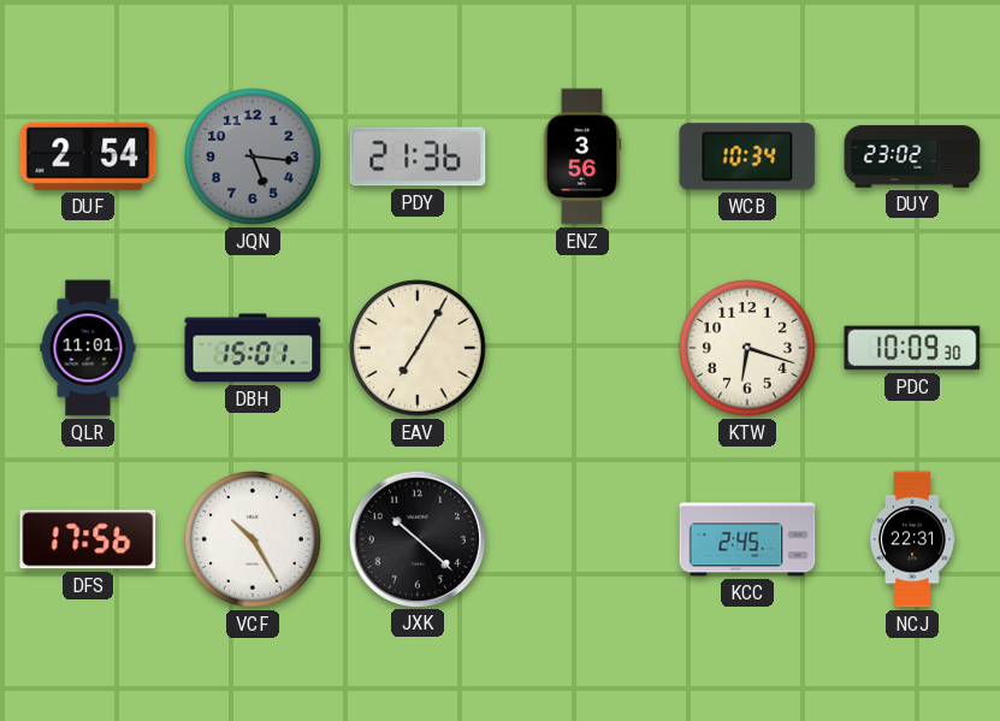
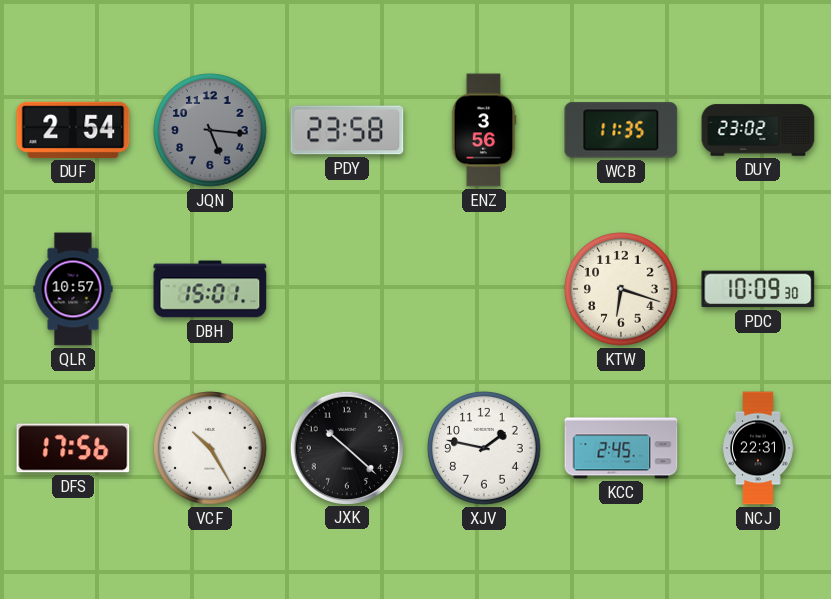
PDY: 21:36 -> 23:58
WCB: 10:34 -> 11:35
QLR: 11:01 -> 10:57
EAV: 7:05 -> none
XJV: none -> 1:47
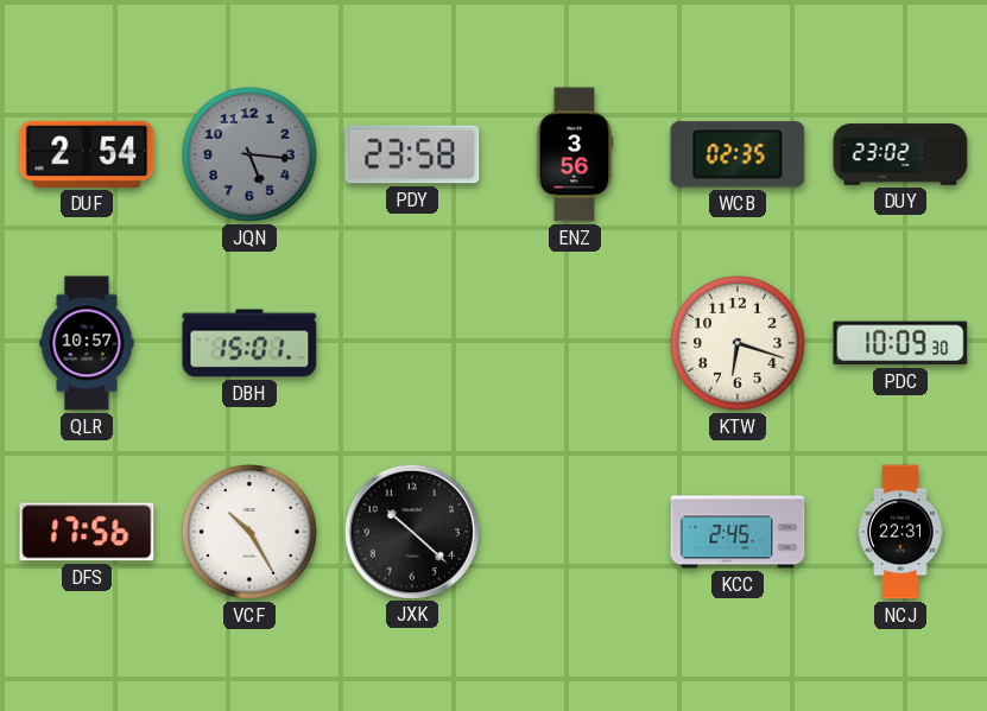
WCB: 11:35 -> 02:35
XJV: 1:47 -> none
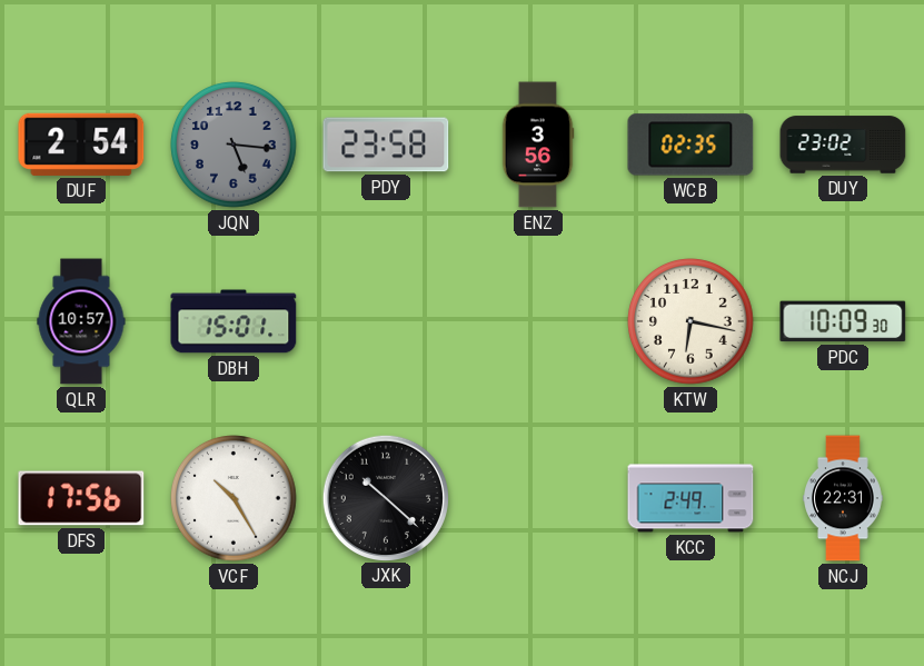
KTW: 6:18 -> 6:17
KCC: 2:45 -> 2:49
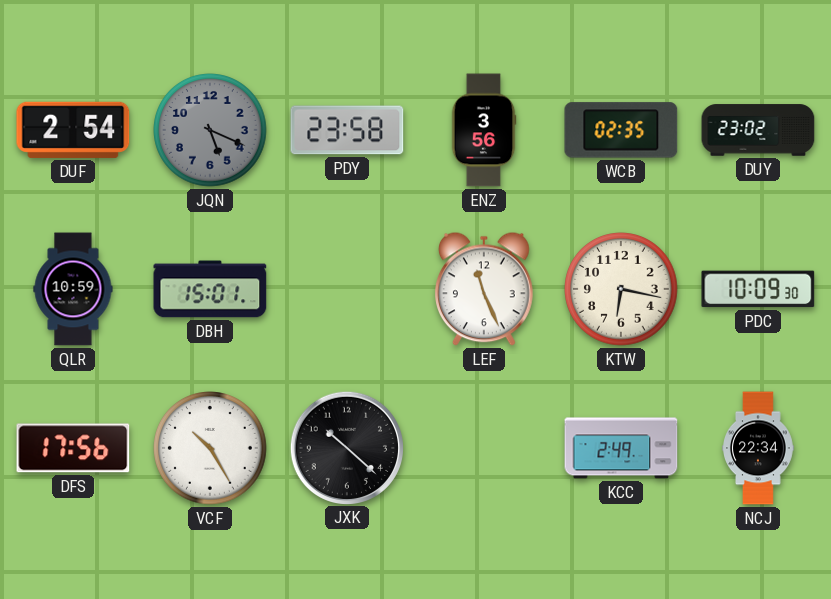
JQN: 5:16 -> 5:19
QLR: 10:57 -> 10:59
LEF: none -> 11:26
NCJ: 22:31 -> 22:34
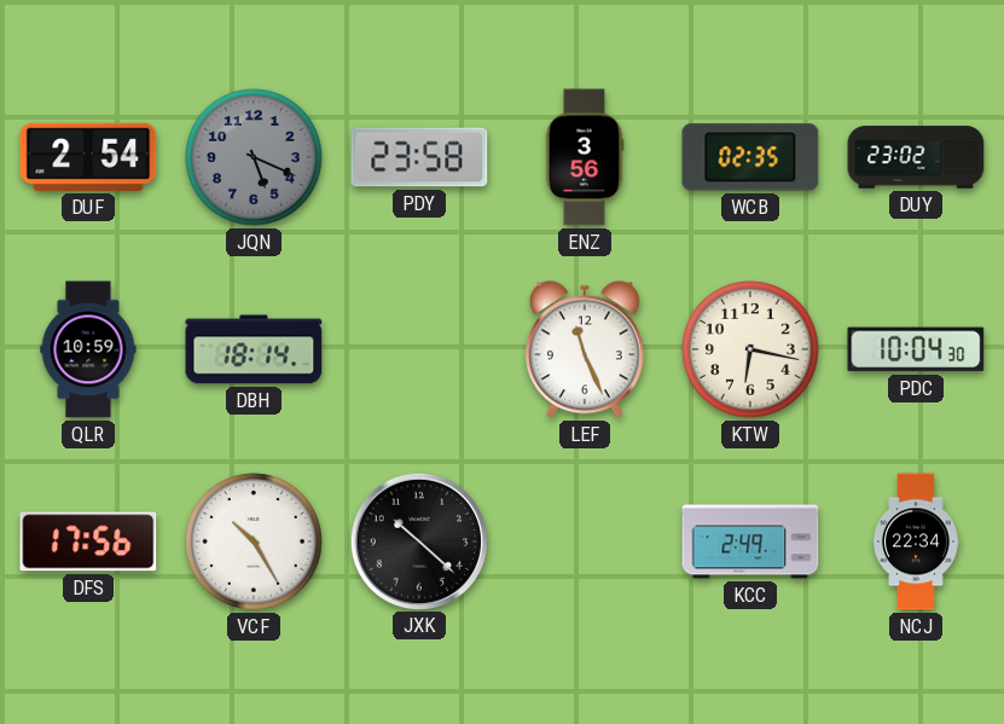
DBH: 15:01 -> 18:14
PDC: 10:09 -> 10:04
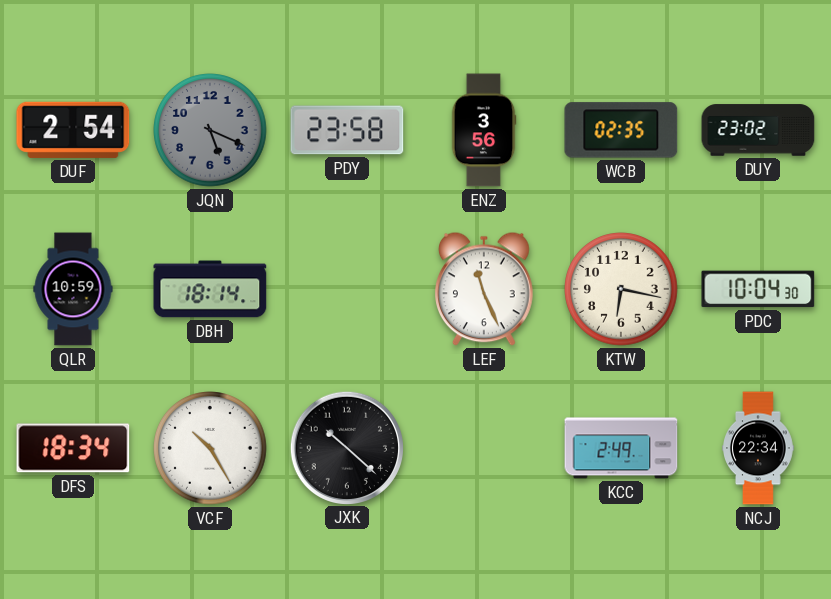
DFS: 17:56 -> 18:34
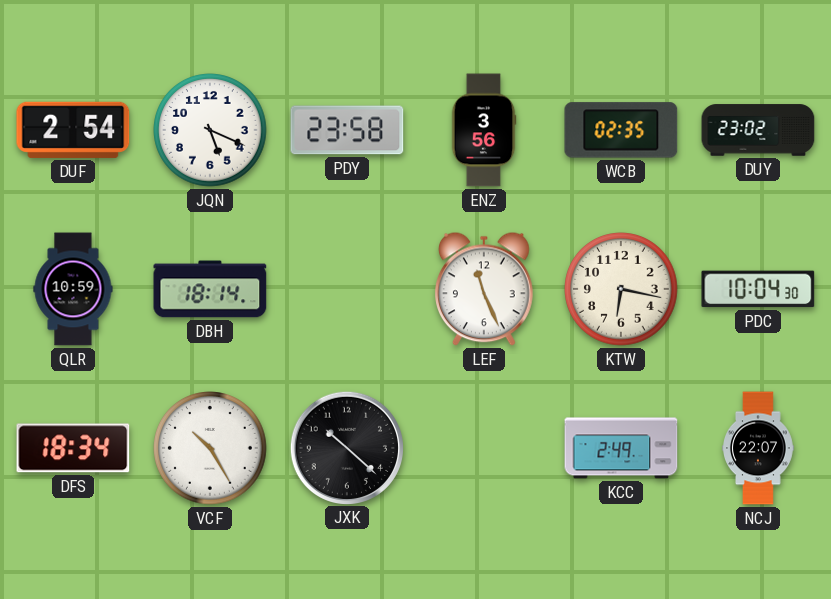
JQN dial: grey -> white
NCJ: 22:34 -> 22:07
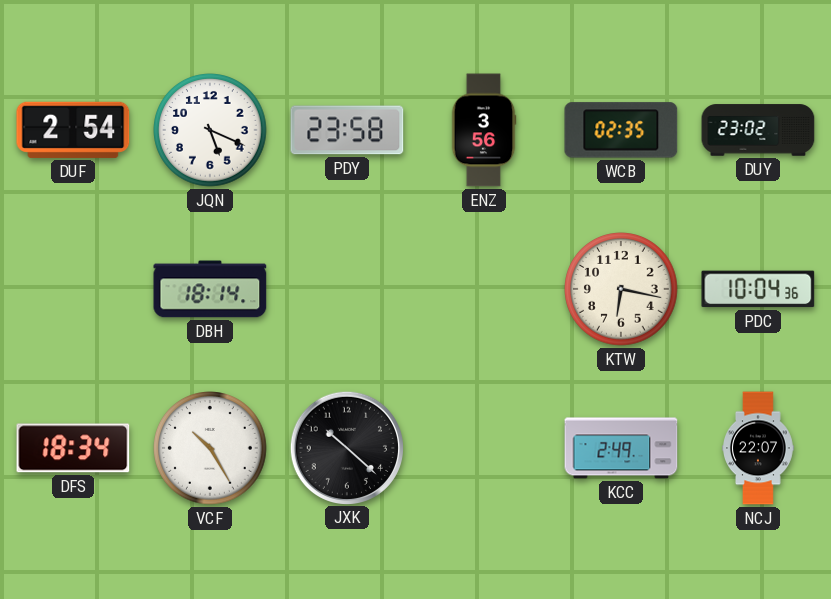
QLR: 10:59 -> none
LEF: 11:26 -> none
PDC: 10:04:30 -> 10:04:36
